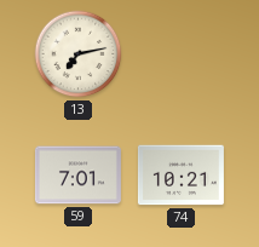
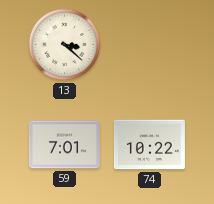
13: 7:13 -> 3:22
74: 10:21 -> 10:22
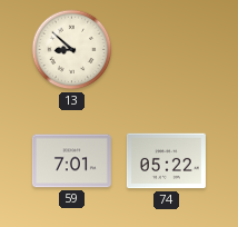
13: 3:22 -> 8:52
74: 10:22 -> 05:22
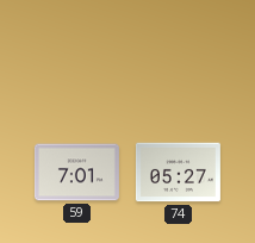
13: 8:52 -> none
74: 05:22 -> 05:27
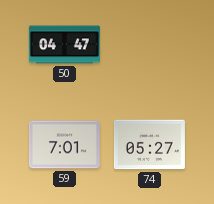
50: none -> 04:47
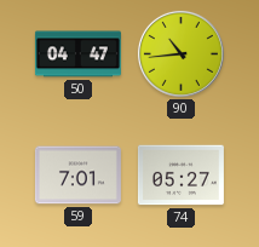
90: none -> 10:44
